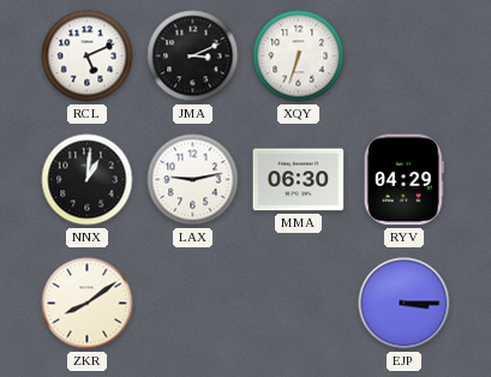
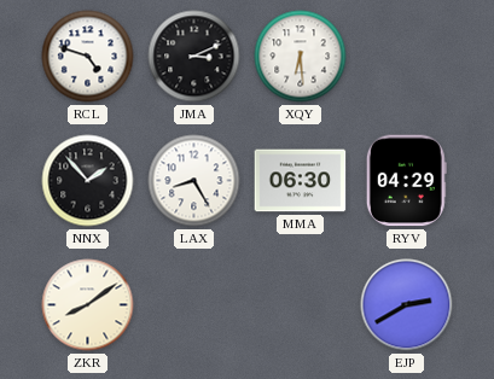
RCL: 5:11 -> 4:48
XQY: 6:33 -> 6:29
NNX: 1:01 -> 1:53
LAX: 9:13 -> 8:25
EJP: 3:15 -> 2:40
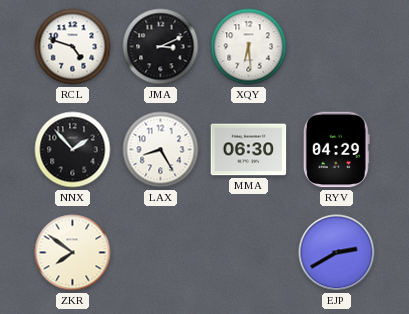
ZKR: 8:09 -> 7:51
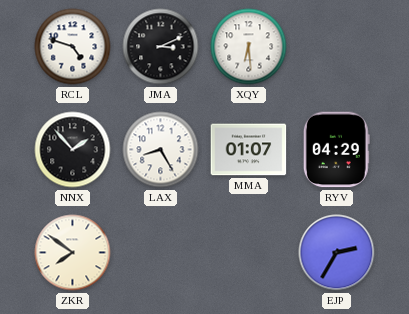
MMA: 06:30 -> 01:07
EJP: 2:40 -> 2:35
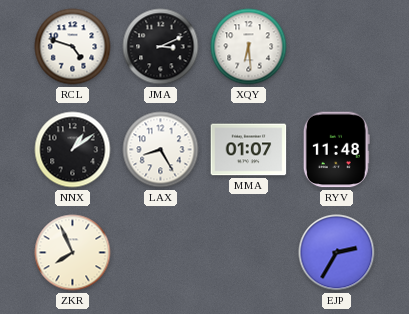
NNX: 1:53 -> 1:09
RYV: 04:29 -> 11:48
ZKR: 7:51 -> 7:56
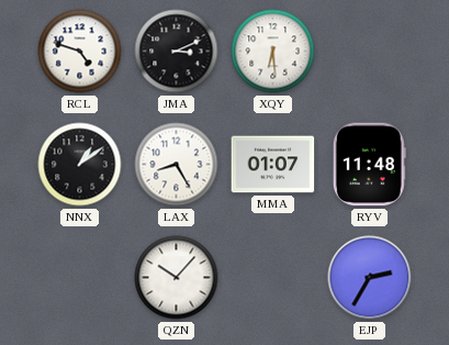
ZKR: 7:56 -> none
QZN: none -> 10:07
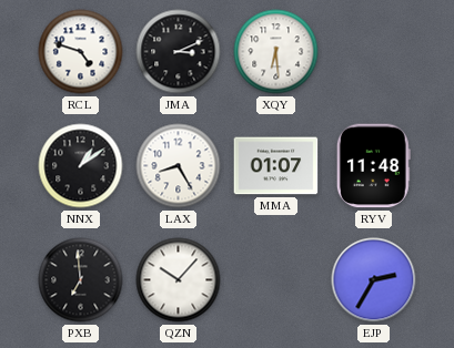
PXB: none -> 6:59
